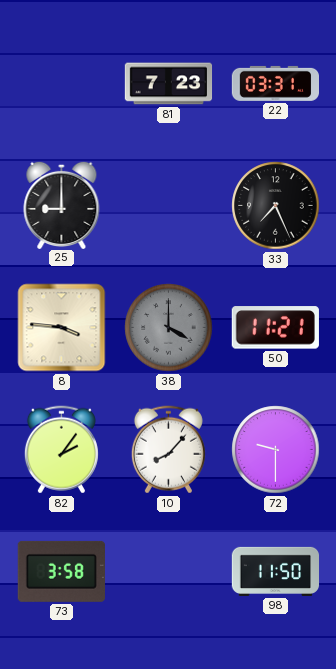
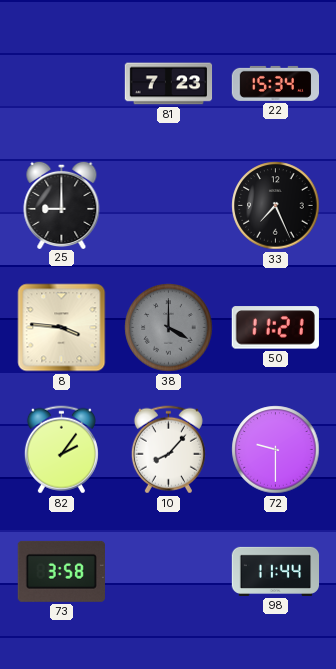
22: 03:31 -> 15:34
98: 11:50 -> 11:44
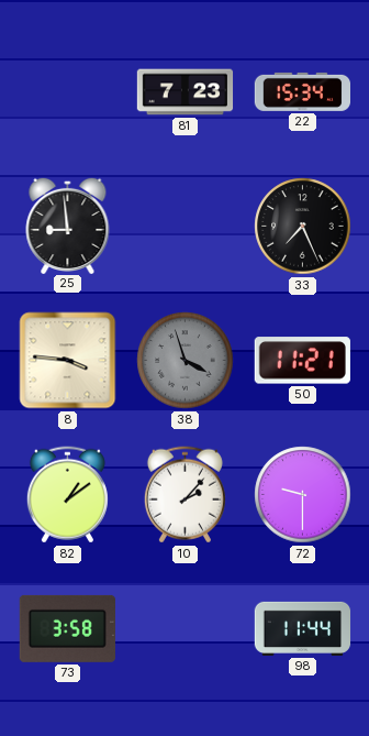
25: 9:00 -> 8:59
38: 4:00 -> 3:57
82: 2:06 -> 1:09
10: 8:07 -> 2:07
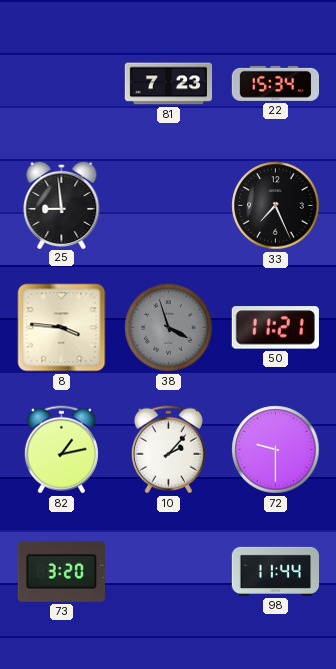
82: 1:09 -> 1:13
73: 3:58 -> 3:20
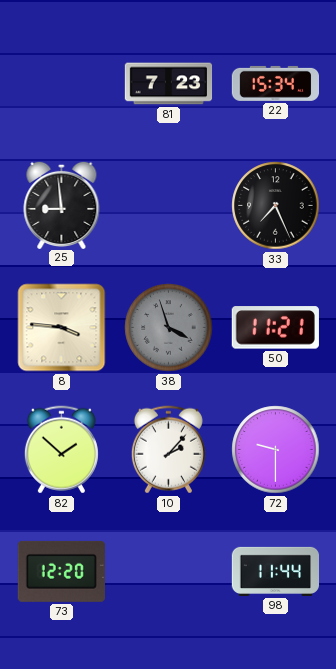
82: 1:13 -> 1:52
73: 3:20 -> 12:20
